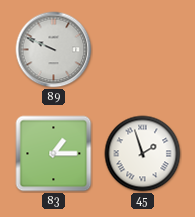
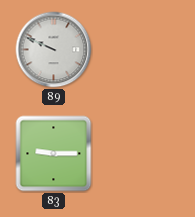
83: 1:15 -> 9:15
45: 1:57 -> none
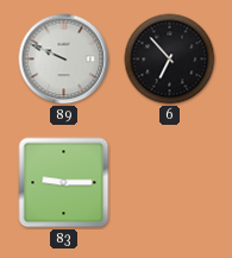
6: none -> 6:53
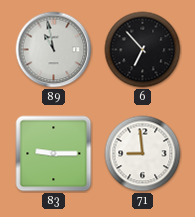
89: 9:49 -> 10:58
71: none -> 8:59
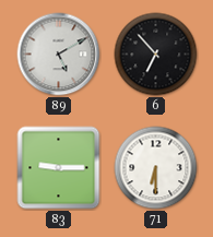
89: 10:58 -> 5:10
71: 8:59 -> 6:30
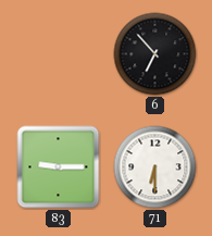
89: 5:10 -> none
